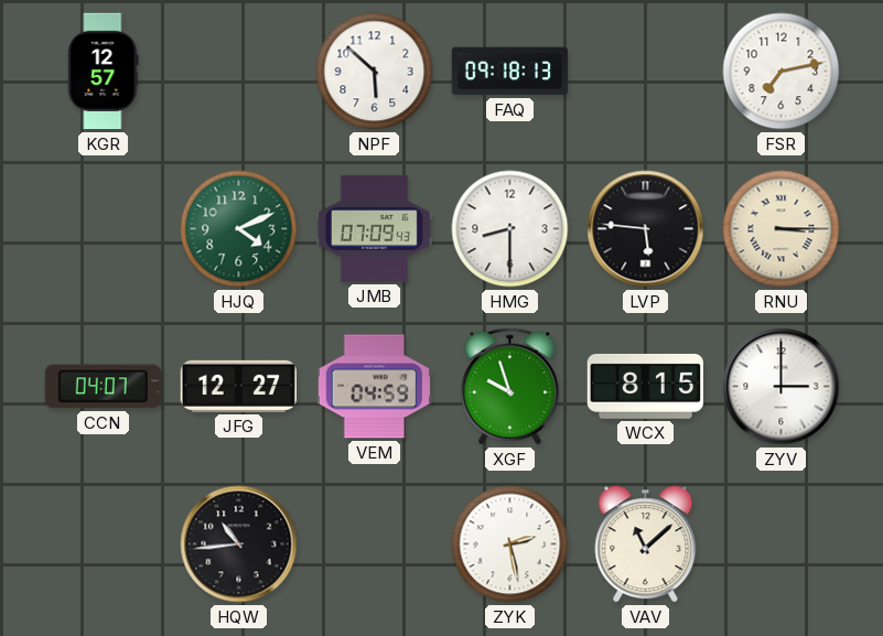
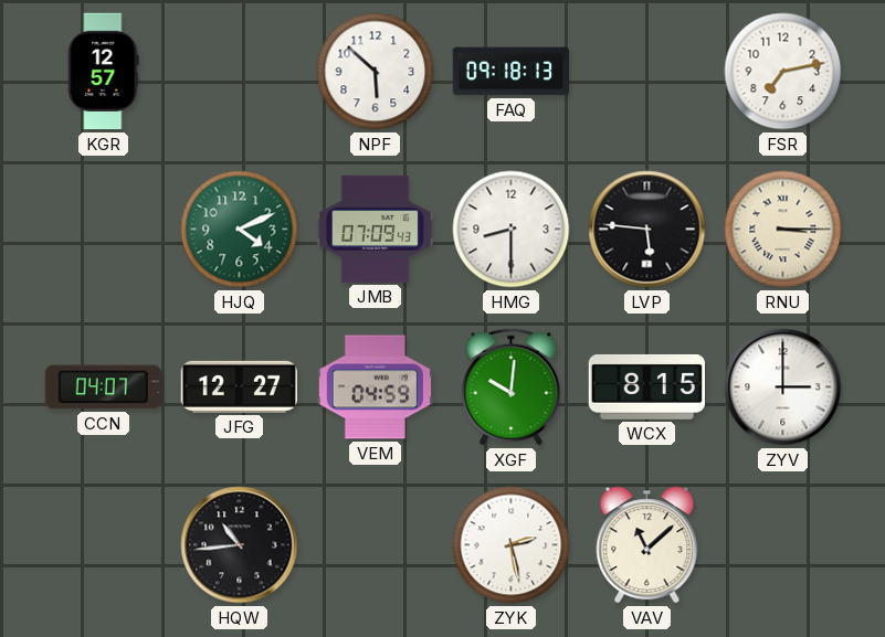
XGF: 9:57 -> 10:01
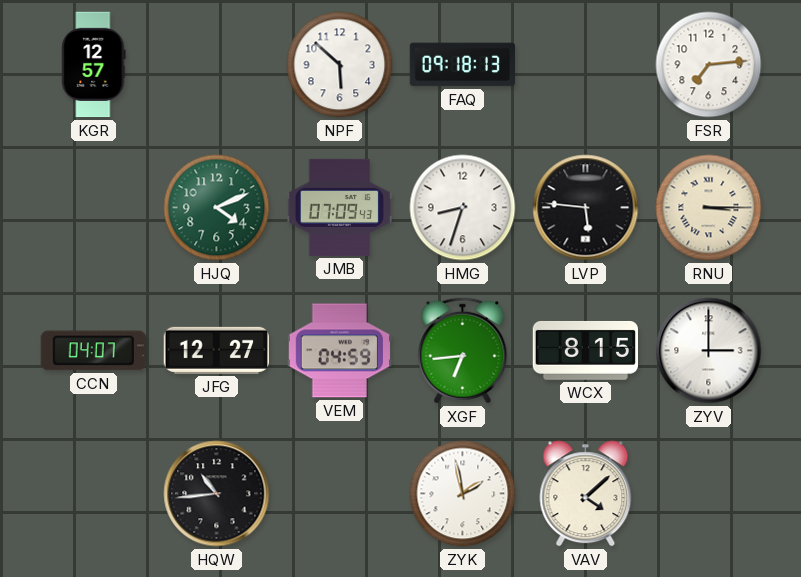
FSR: 7:13 -> 7:14
HMG: 8:30 -> 8:33
XGF: 10:01 -> 6:44
ZYK: 2:28 -> 1:58
VAV: 11:08 -> 4:08
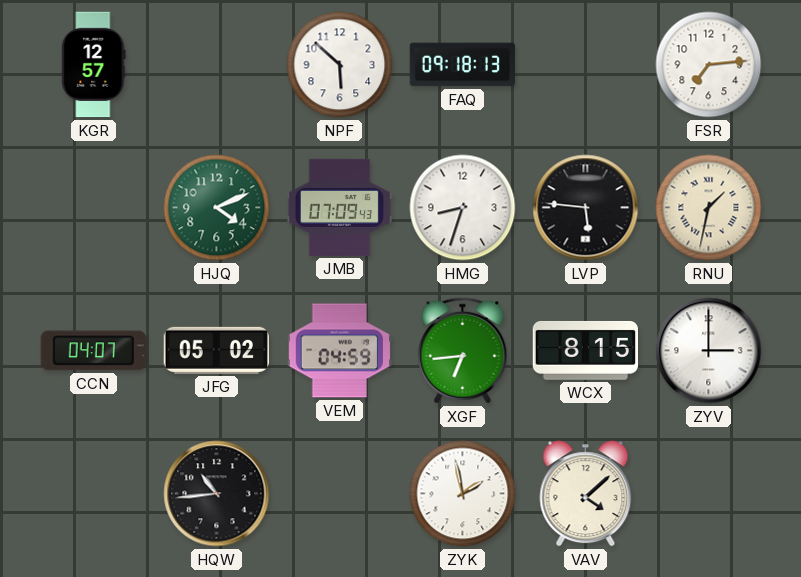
RNU: 3:15 -> 1:32
JFG: 12:27 -> 05:02
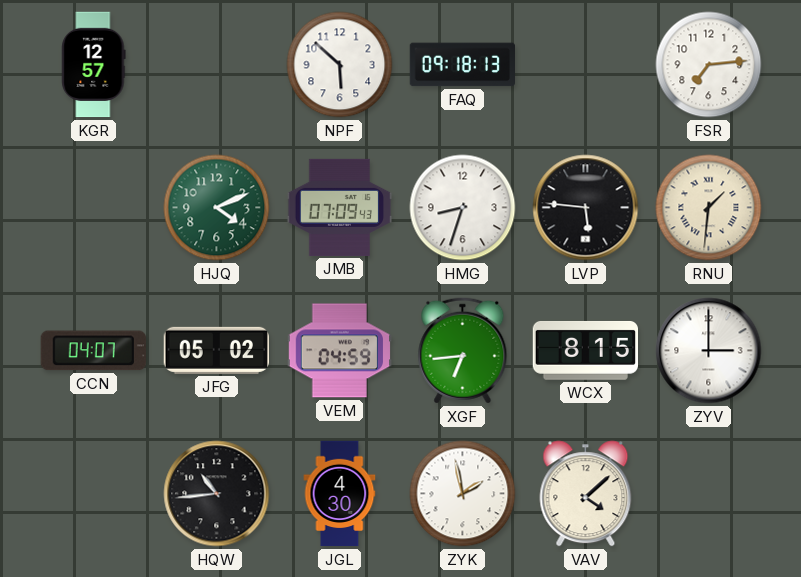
RNU: 1:32 -> 1:31
JGL: none -> 4:30
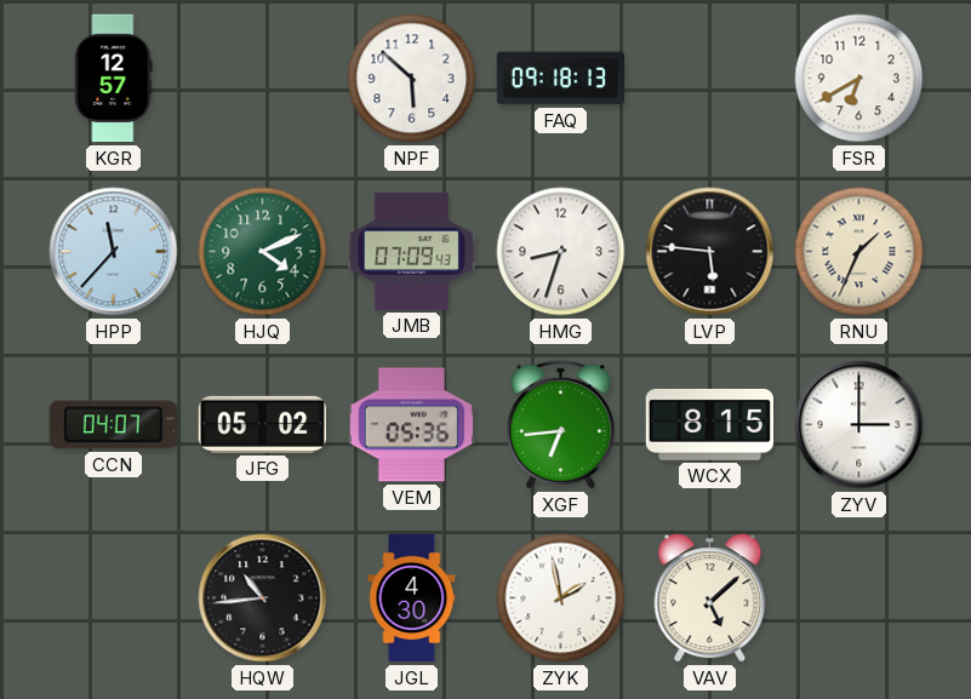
FSR: 7:14 -> 6:40
HPP: none -> 11:37
RNU: 1:31 -> 1:34
VEM: 04:59 -> 05:36
VAV: 4:08 -> 5:08
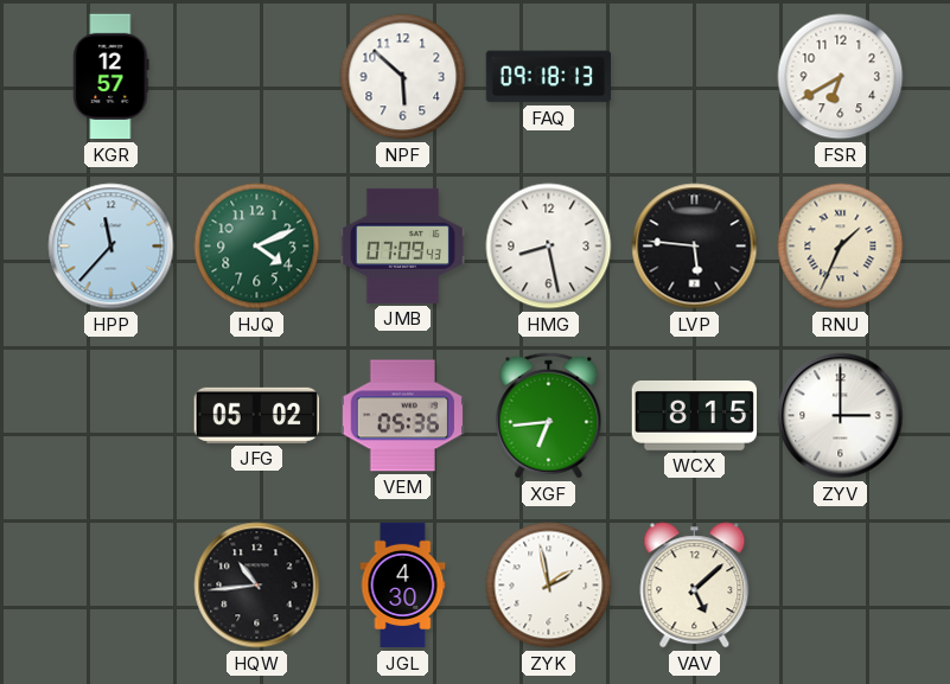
HMG: 8:33 -> 8:28
CCN: 04:07 -> none
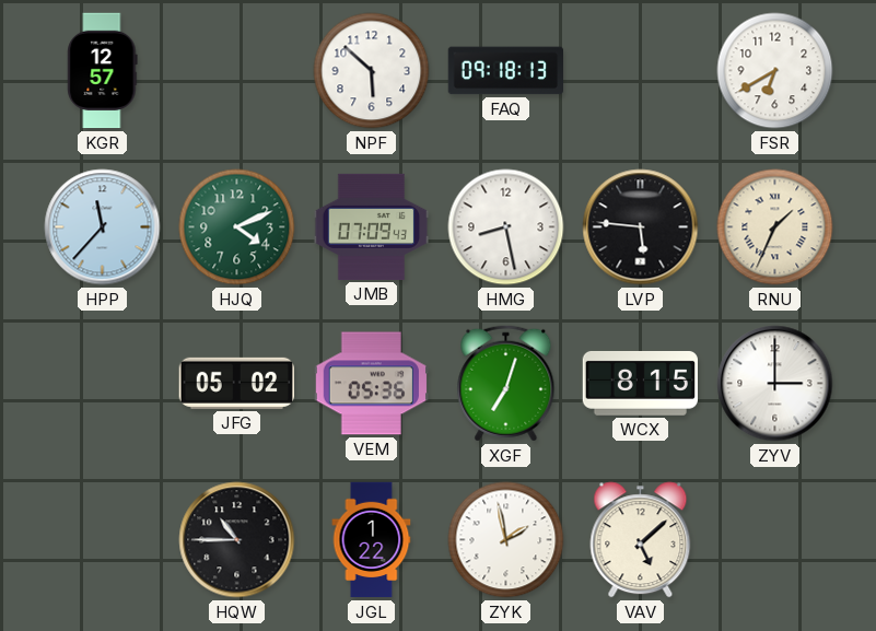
XGF: 6:44 -> 7:03
HQW: 10:44 -> 10:45
JGL: 4:30 -> 1:22
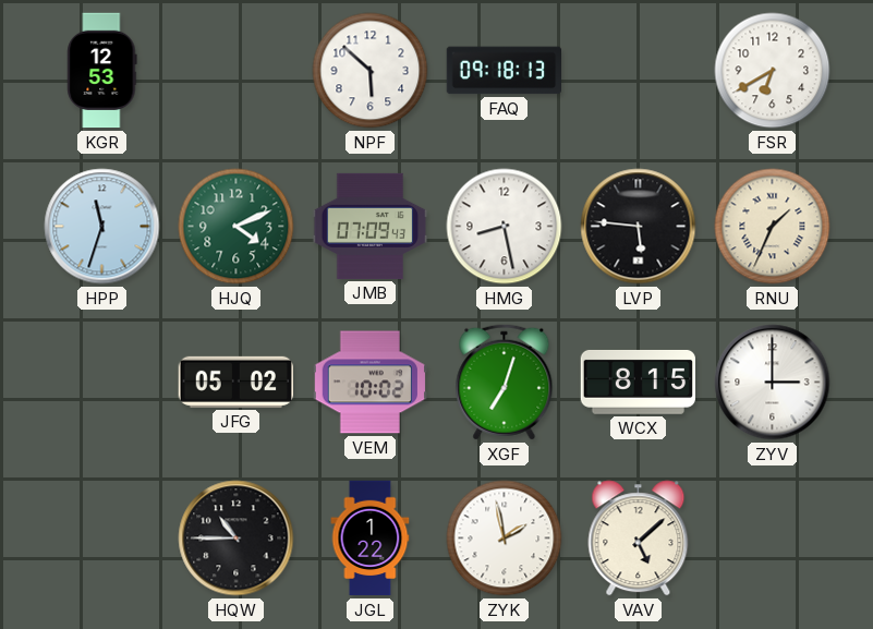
KGR: 12:57 -> 12:53
HPP: 11:37 -> 11:33
VEM: 05:36 -> 10:02
